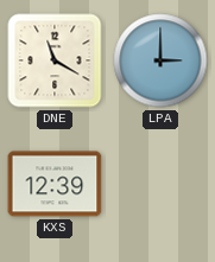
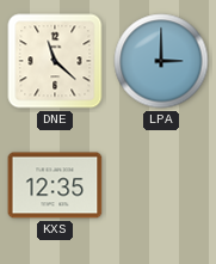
DNE: 11:20 -> 11:22
KXS: 12:39 -> 12:35
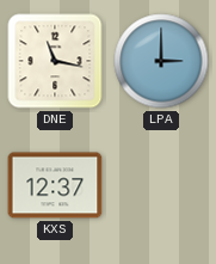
DNE: 11:22 -> 11:17
KXS: 12:35 -> 12:37
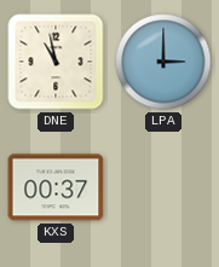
DNE: 11:17 -> 10:58
KXS: 12:37 -> 00:37
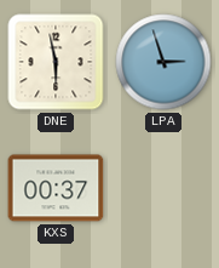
DNE: 10:58 -> 5:58
LPA: 3:00 -> 2:57
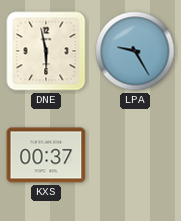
LPA: 2:57 -> 9:25
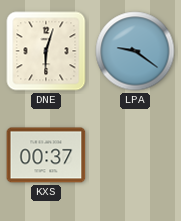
DNE: 5:58 -> 6:03
LPA: 9:25 -> 9:21
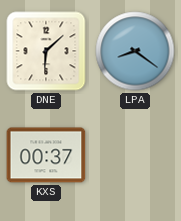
DNE: 6:03 -> 6:08
LPA: 9:21 -> 8:21
